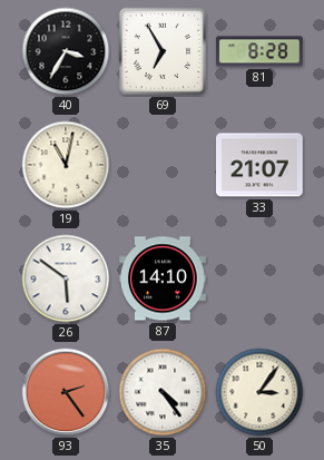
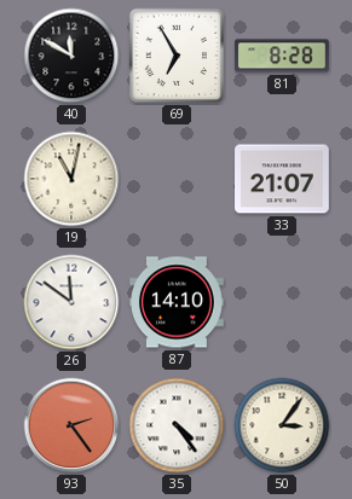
40: 3:35 -> 11:50
26: 5:51 -> 11:51
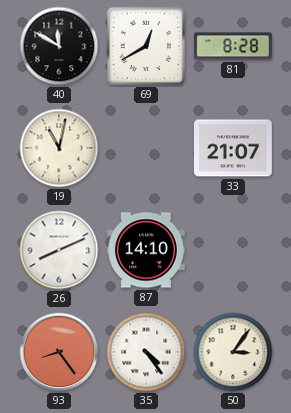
69: 6:55 -> 12:40
26: 11:51 -> 8:11
93: 2:24 -> 8:24
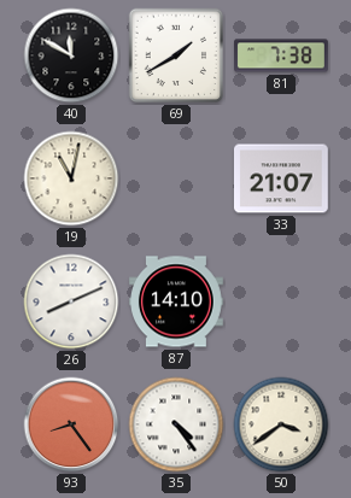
69: 12:40 -> 1:40
81: 8:28 -> 7:38
50: 3:06 -> 3:39
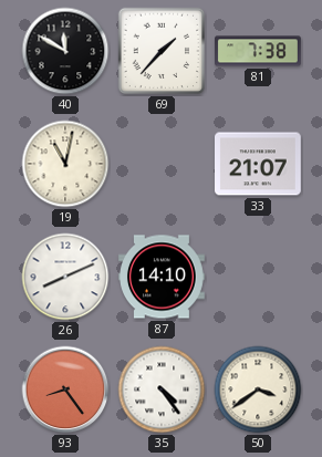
69: 1:40 -> 1:37
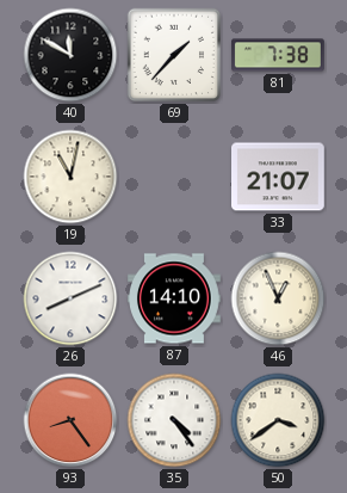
46: none -> 12:56
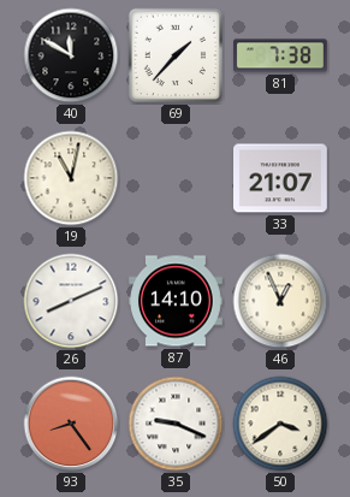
35: 4:24 -> 9:19
